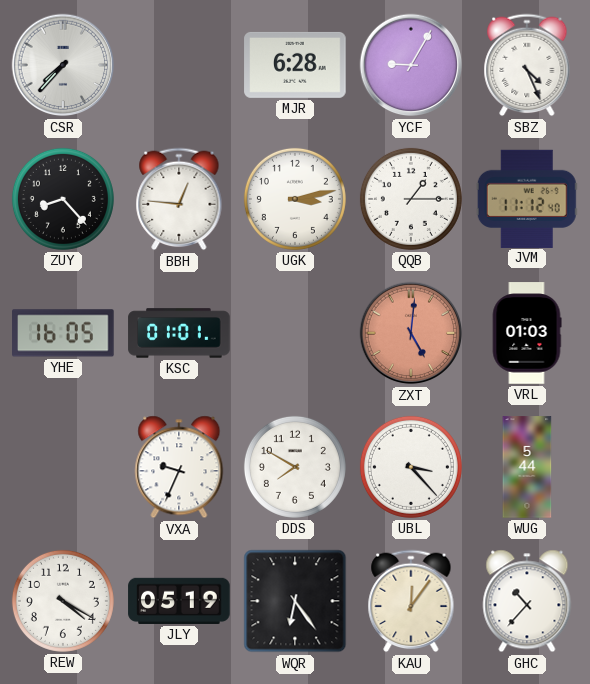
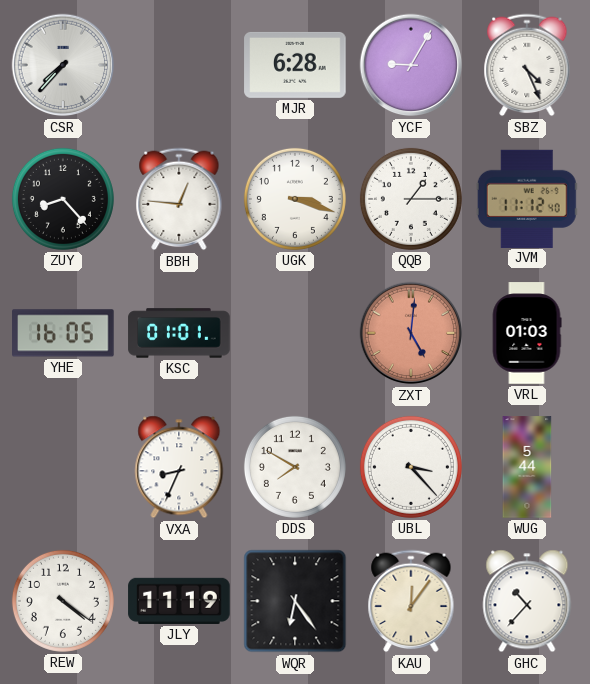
UGK: 3:13 -> 3:18
VXA: 9:34 -> 8:34
REW: 4:20 -> 4:21
JLY: 05:19 -> 11:19
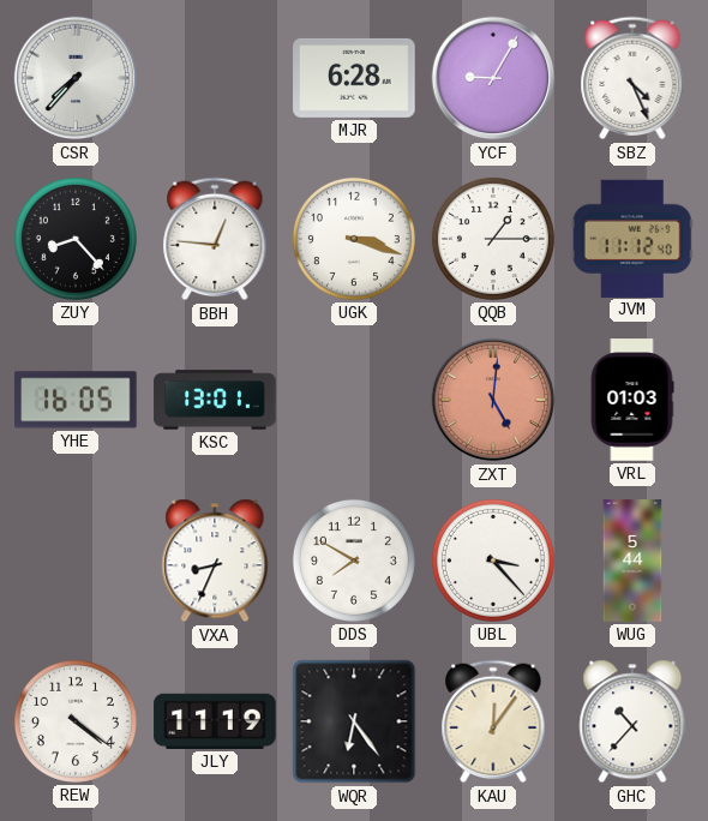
KSC: 01:01 -> 13:01
